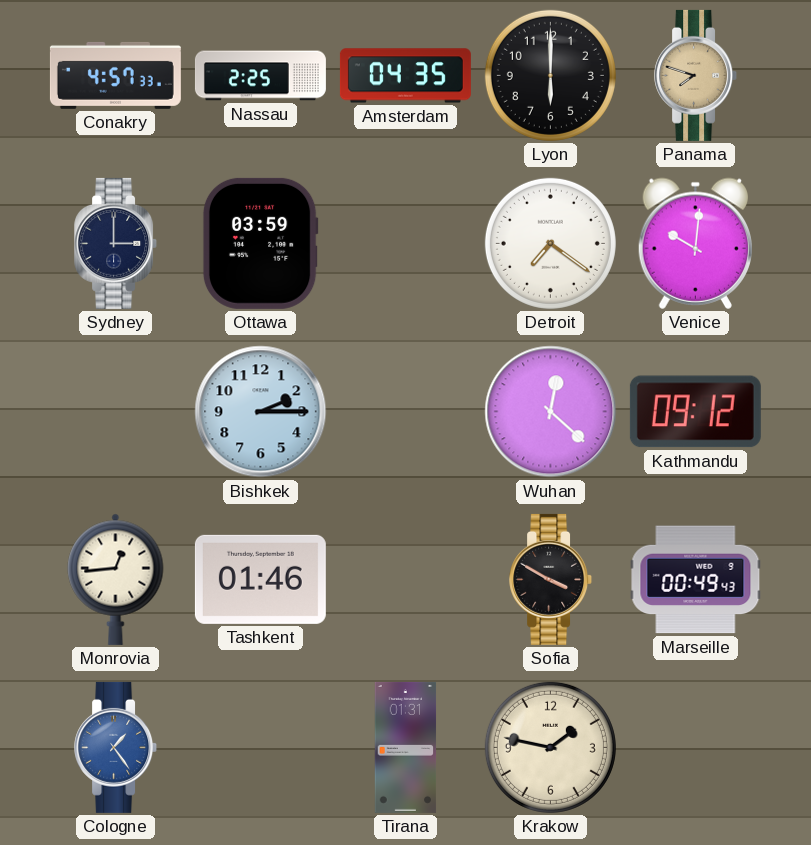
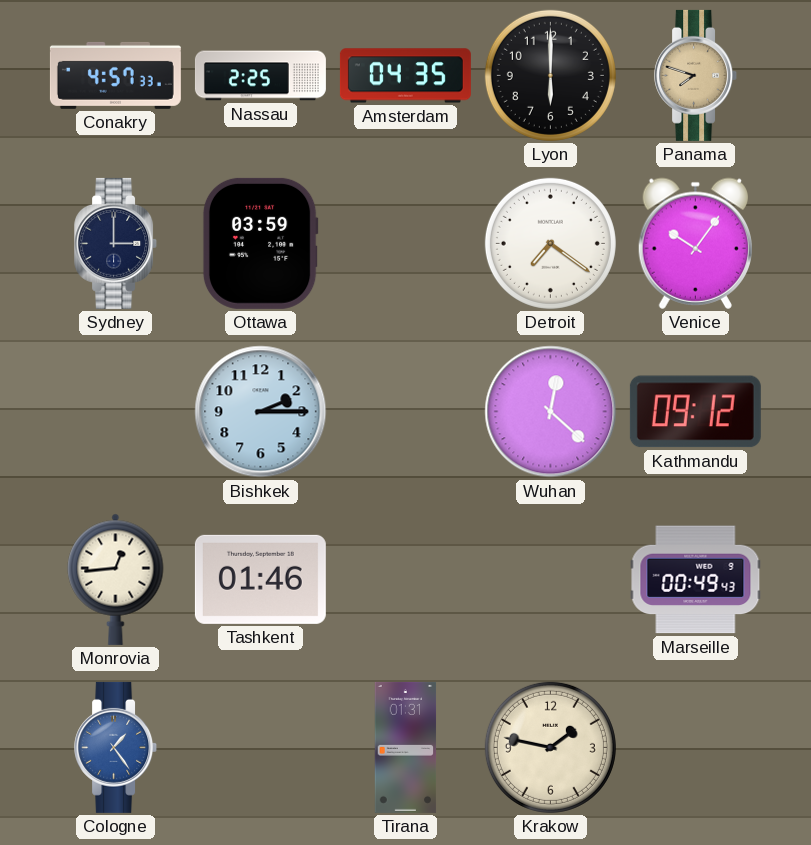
Venice: 10:01 -> 10:06
Sofia: 3:50 -> none
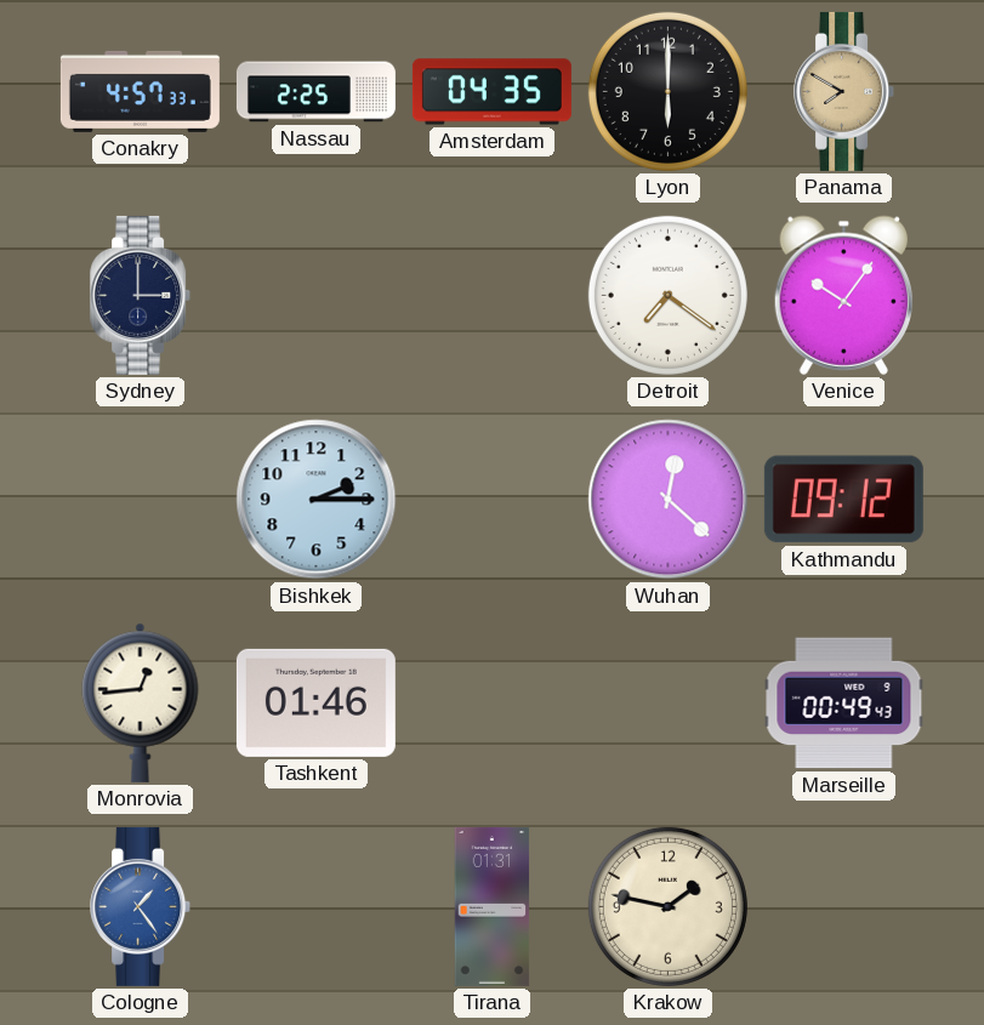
Panama: 7:48 -> 7:50
Ottawa: 03:59 -> none
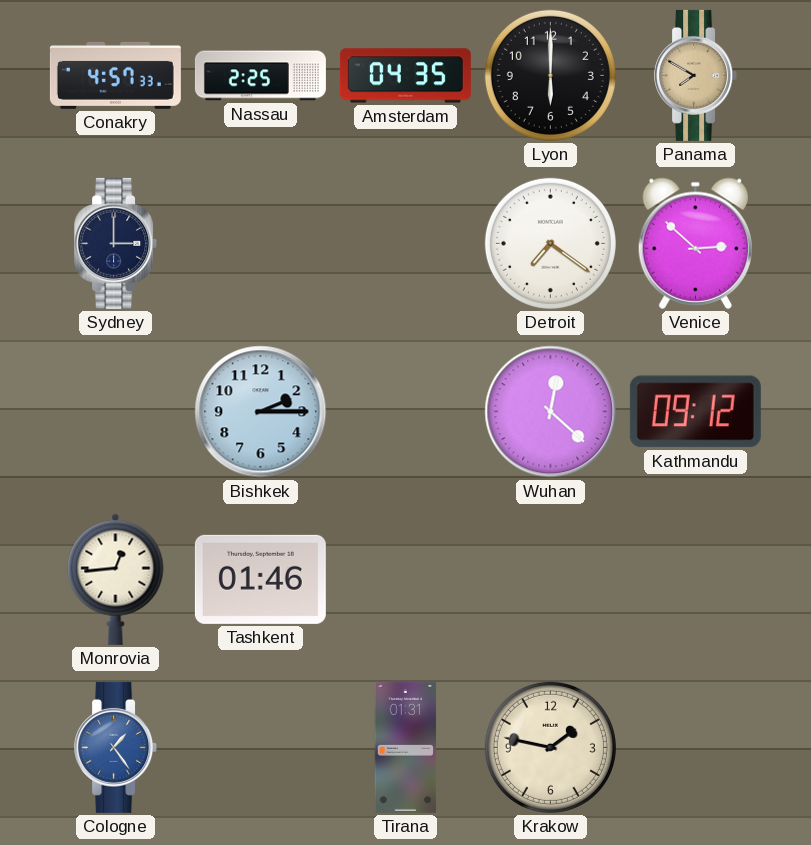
Venice: 10:06 -> 2:52
Marseille: 00:49 -> none
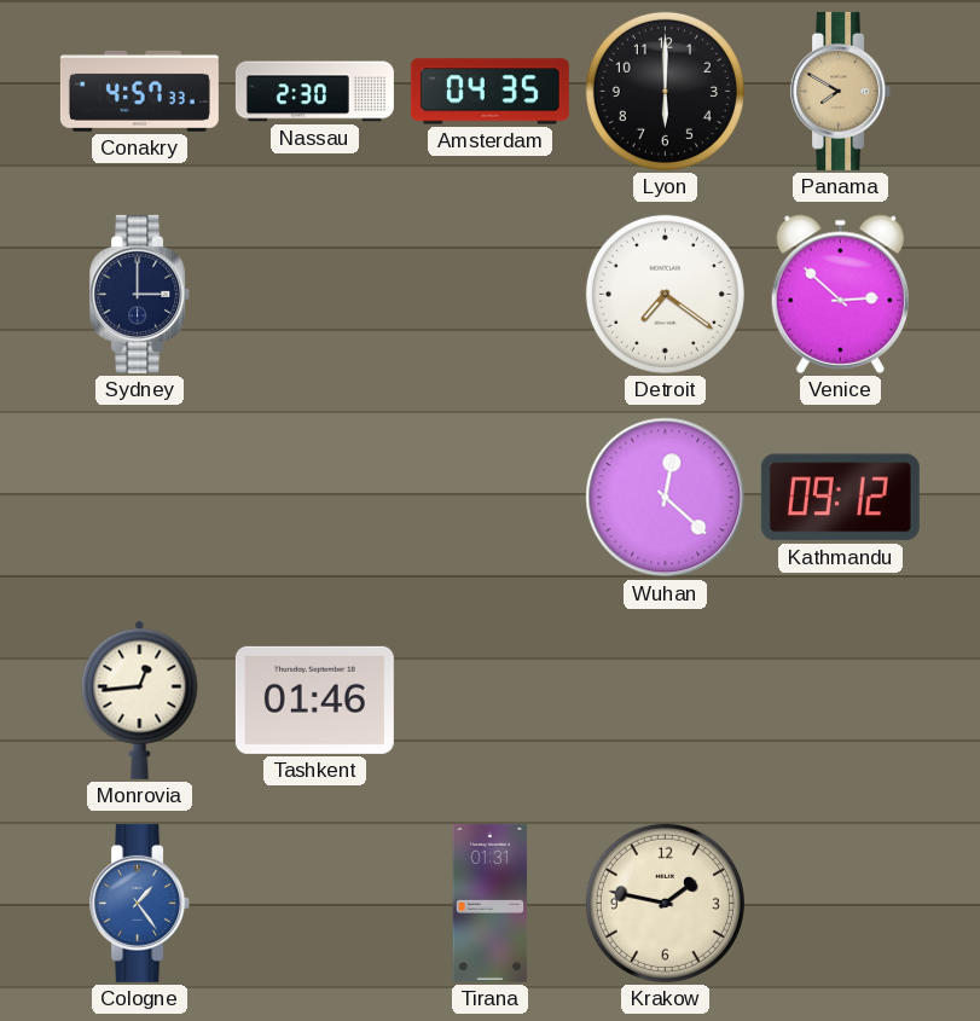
Nassau: 2:25 -> 2:30
Bishkek: 2:15 -> none
